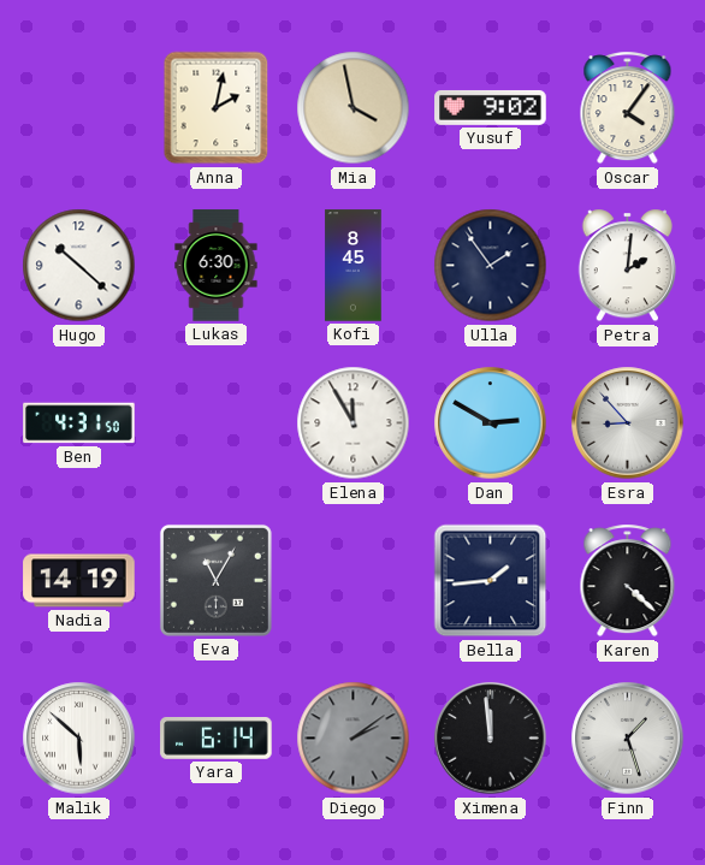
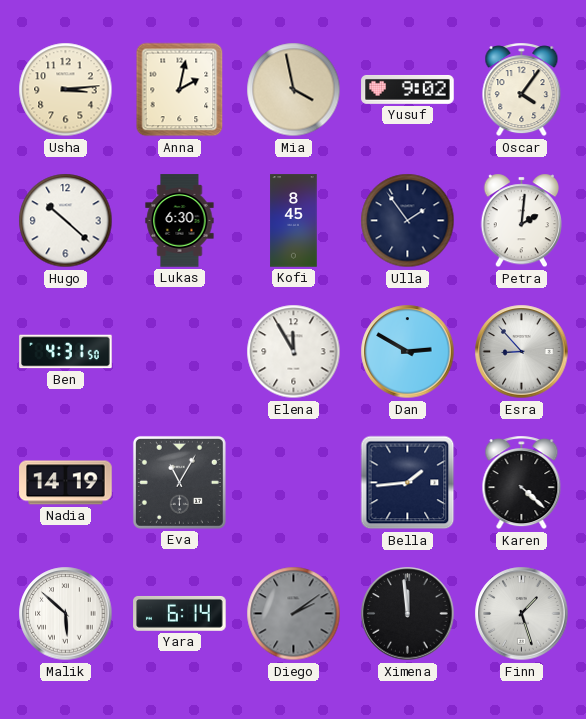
Usha: none -> 3:14
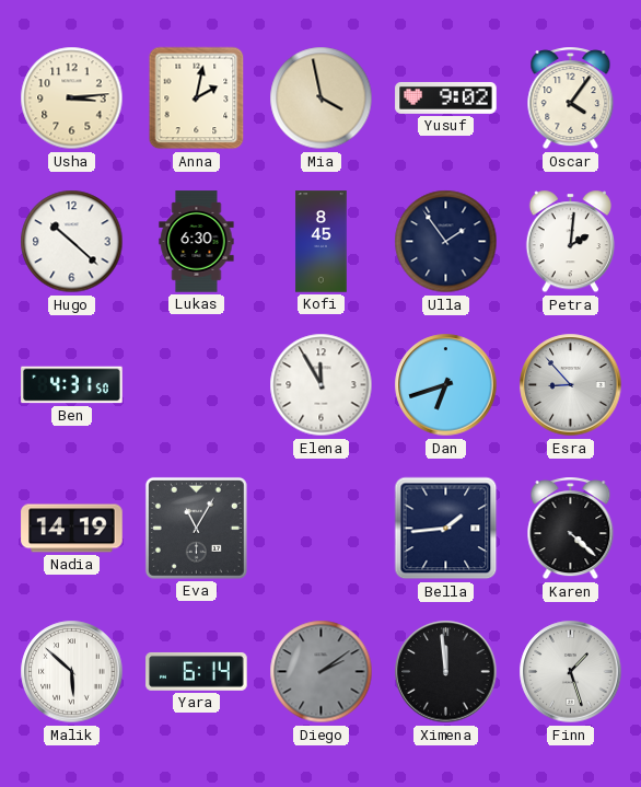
Dan: 2:50 -> 6:42
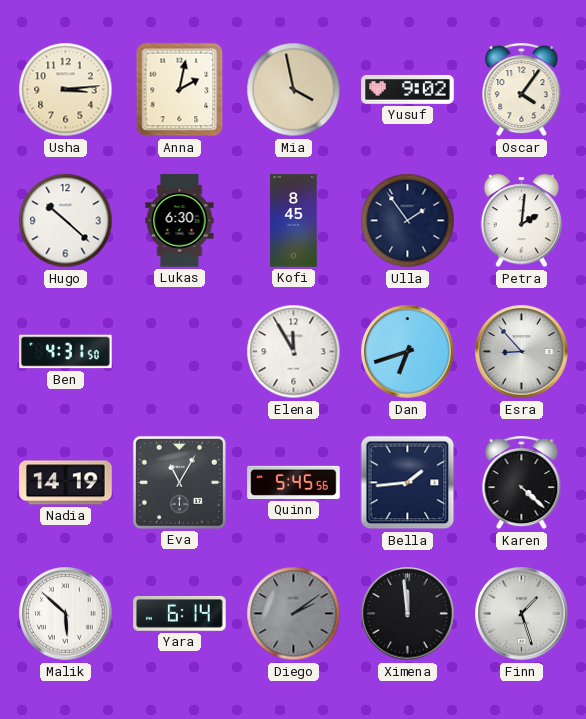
Quinn: none -> 5:45
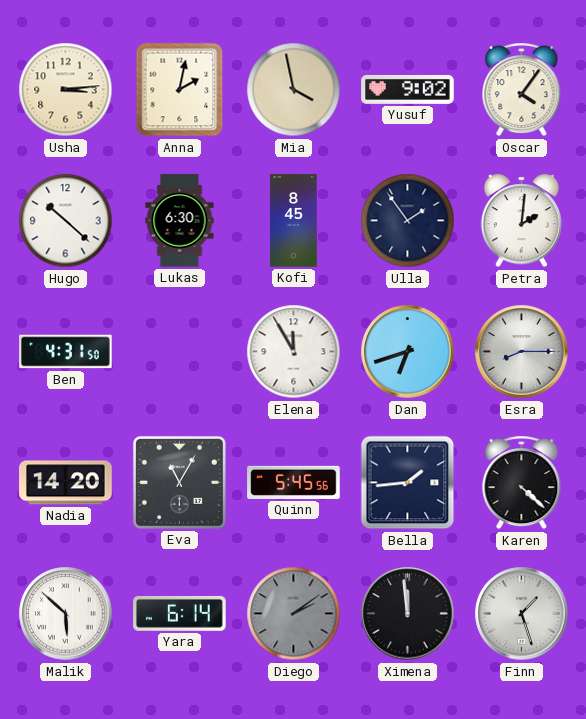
Esra: 8:53 -> 8:15
Nadia: 14:19 -> 14:20
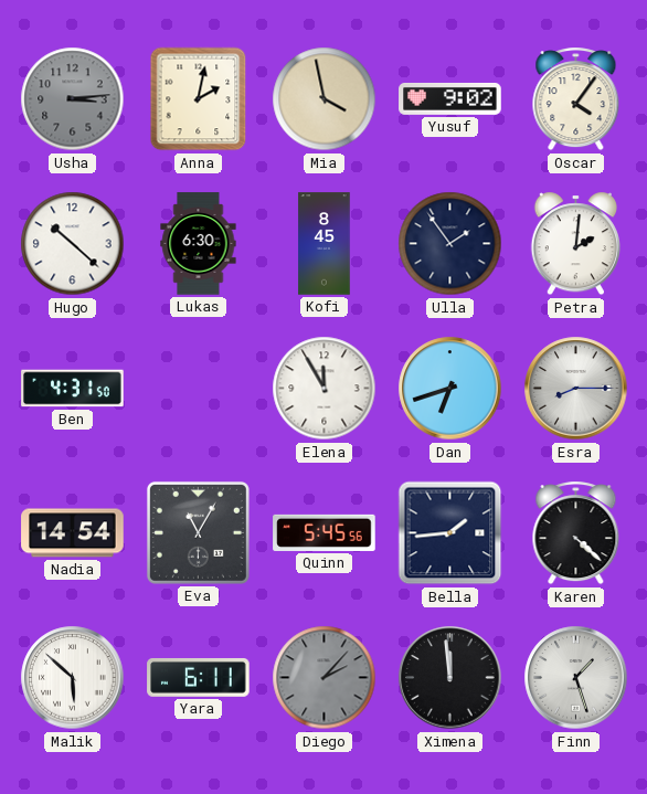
Usha dial: cream -> grey
Nadia: 14:20 -> 14:54
Yara: 6:14 -> 6:11
Diego: 2:09 -> 2:07
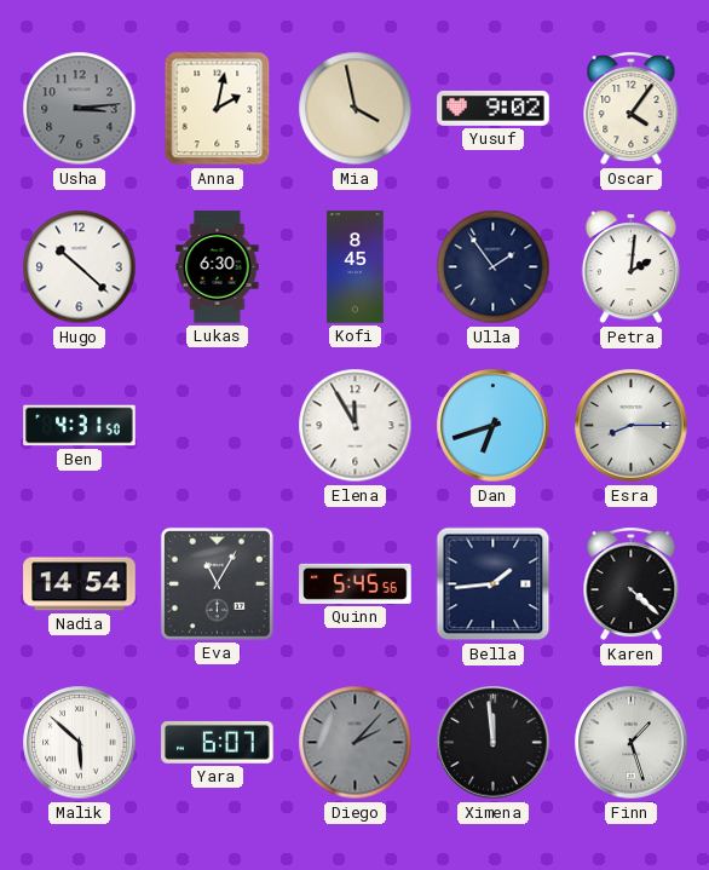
Yara: 6:11 -> 6:07
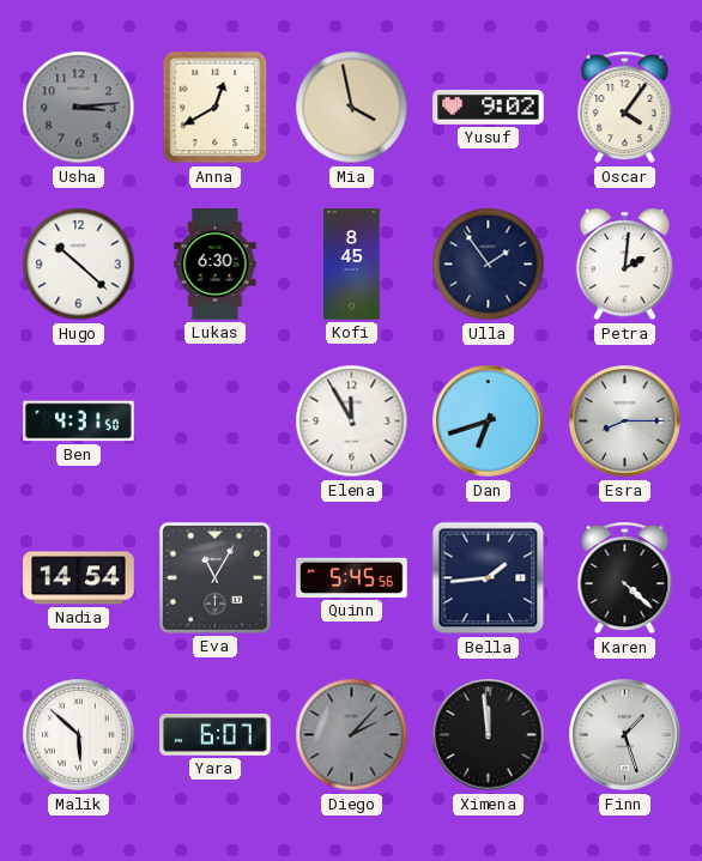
Anna: 2:02 -> 12:40
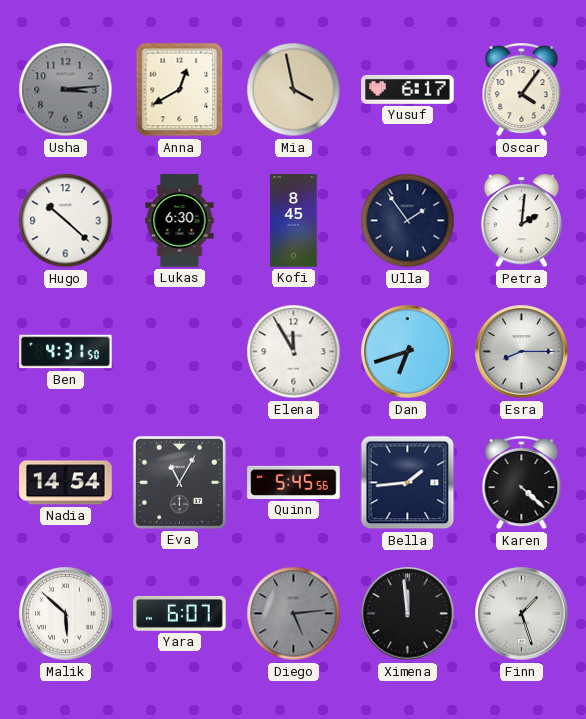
Yusuf: 9:02 -> 6:17
Diego: 2:07 -> 5:14
